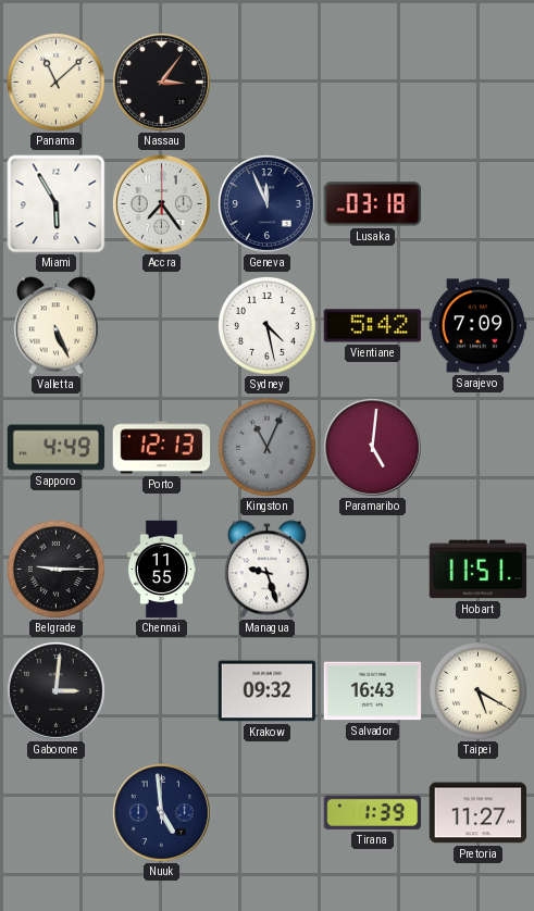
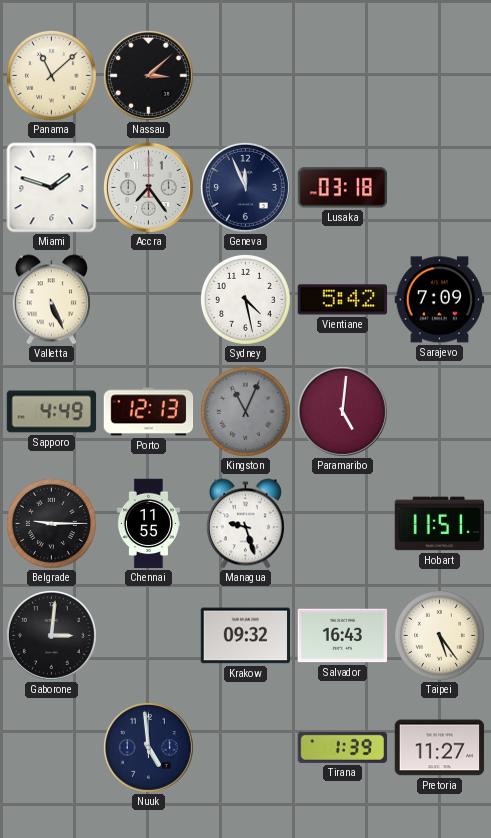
Nassau: 3:06 -> 3:08
Miami: 5:55 -> 1:48
Taipei: 5:20 -> 5:24
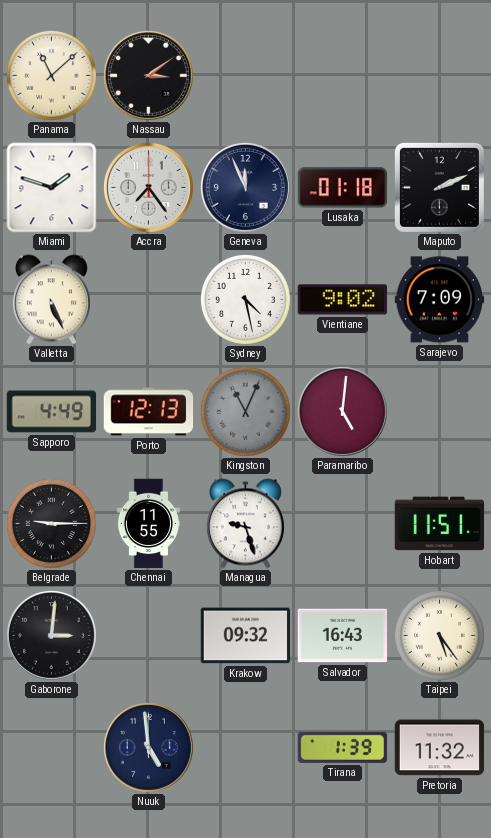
Nassau: 3:08 -> 3:09
Lusaka: 03:18 -> 01:18
Maputo: none -> 2:11
Vientiane: 5:42 -> 9:02
Pretoria: 11:27 -> 11:32
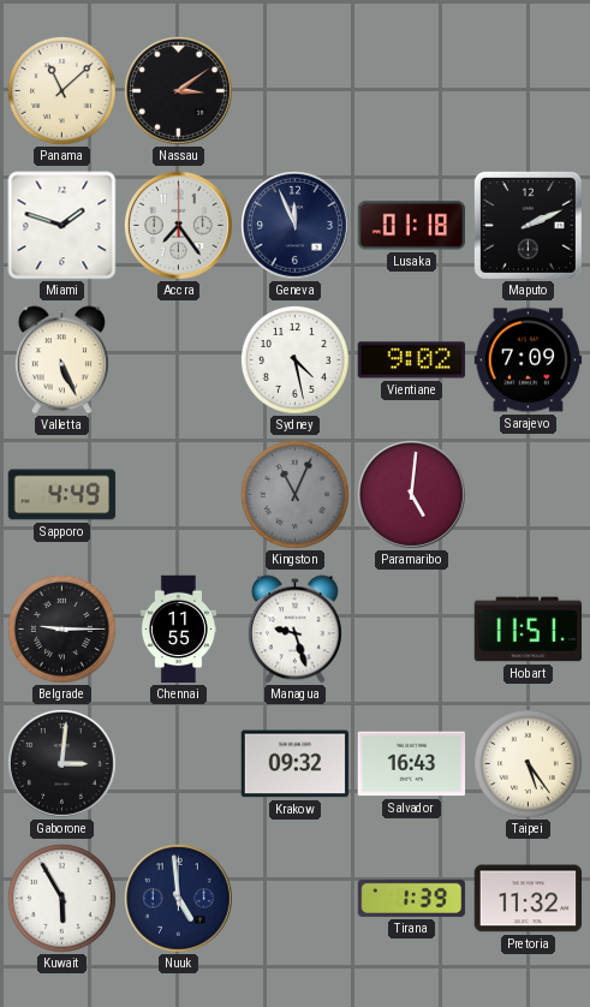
Porto: 12:13 -> none
Kuwait: none -> 5:55
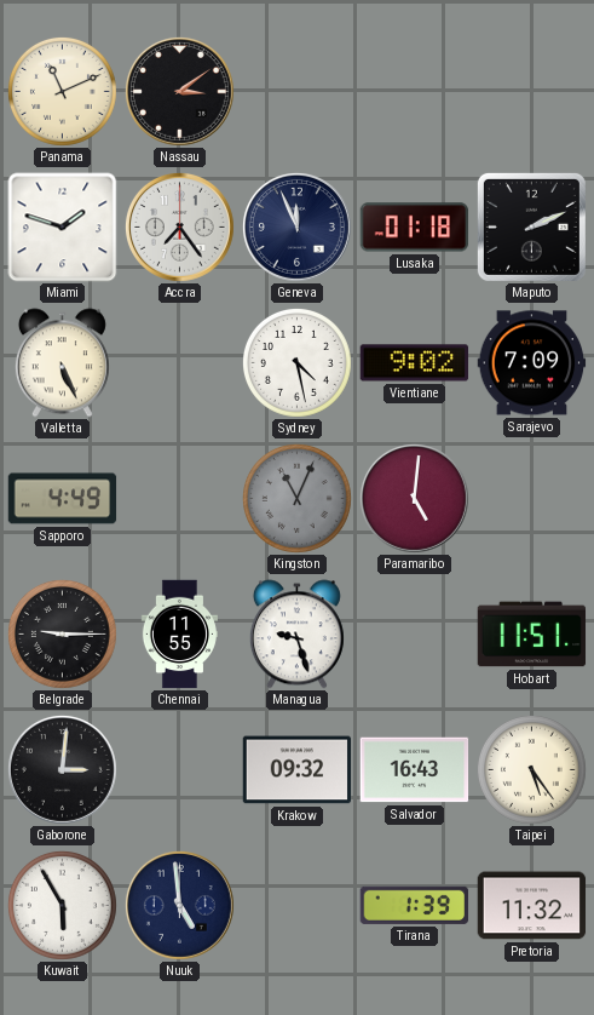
Panama: 11:08 -> 11:11
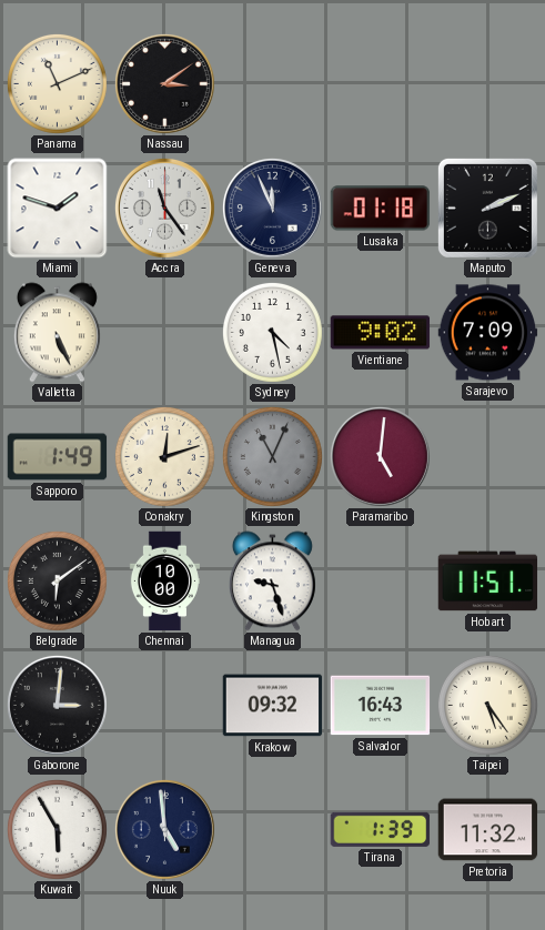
Accra: 7:24 -> 11:24
Sapporo: 4:49 -> 1:49
Conakry: none -> 12:12
Belgrade: 9:15 -> 6:09
Chennai: 11:55 -> 10:00
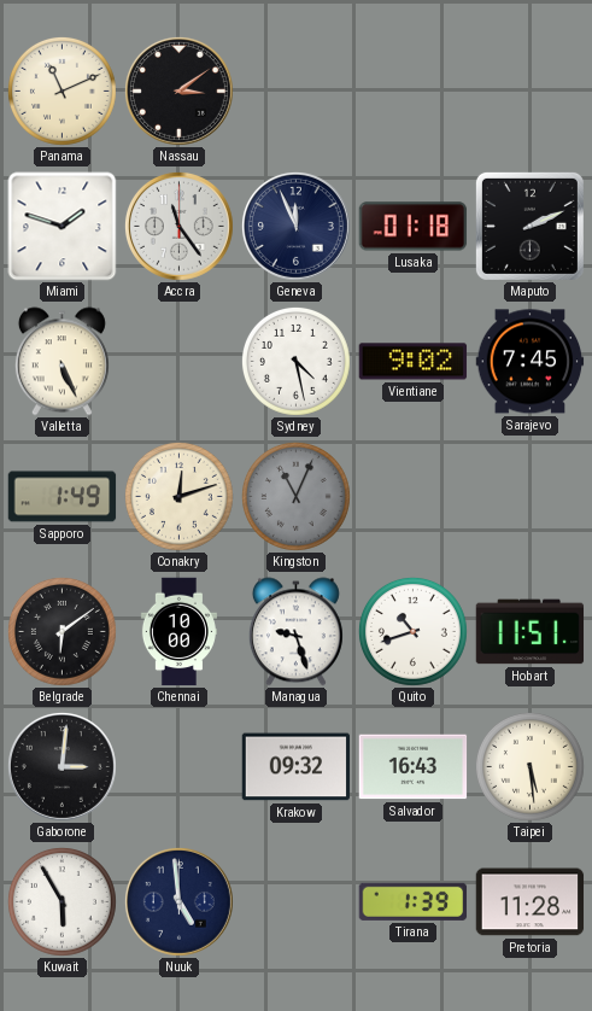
Sarajevo: 7:09 -> 7:45
Paramaribo: 5:01 -> none
Quito: none -> 10:42
Taipei: 5:24 -> 5:29
Pretoria: 11:32 -> 11:28
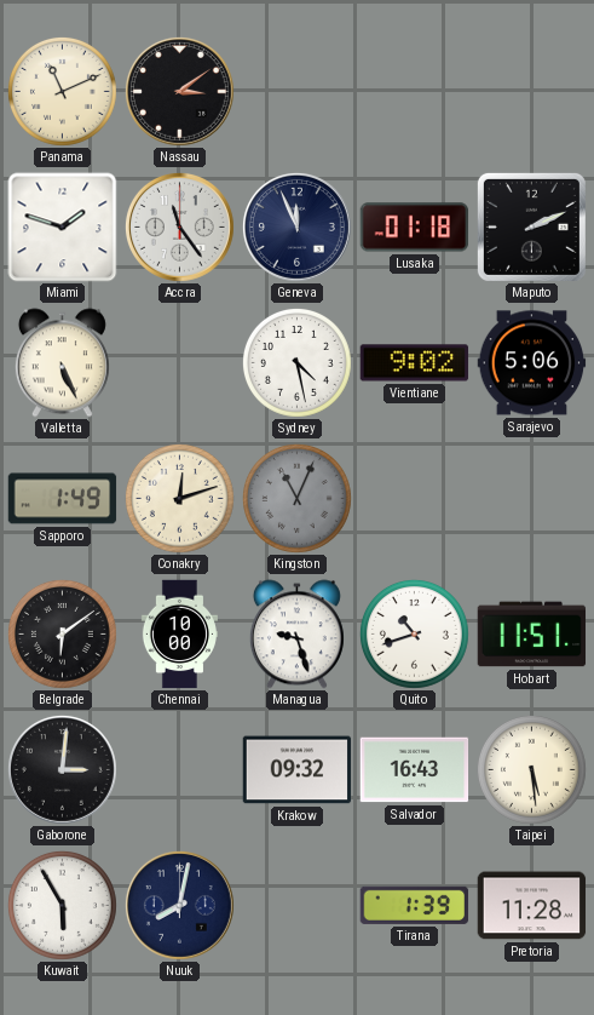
Sarajevo: 7:45 -> 5:06
Nuuk: 4:59 -> 8:02
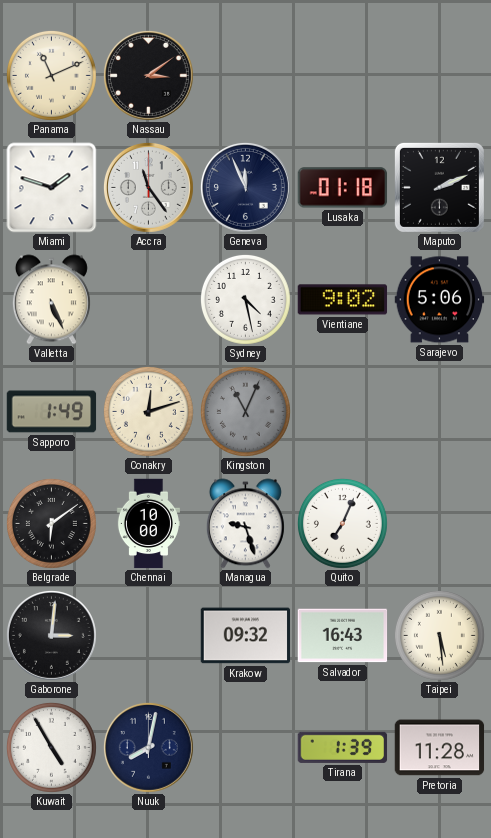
Quito: 10:42 -> 7:04
Hobart: 11:51 -> none
Kuwait: 5:55 -> 4:55
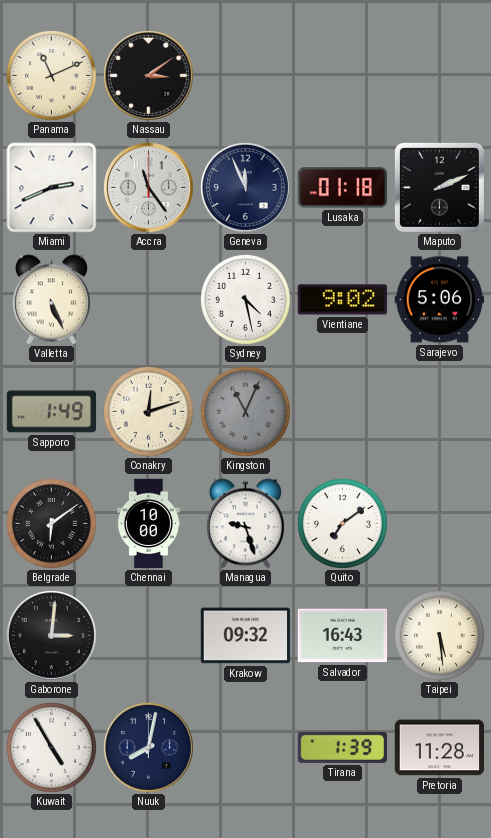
Miami: 1:48 -> 2:41
Quito: 7:04 -> 7:09
